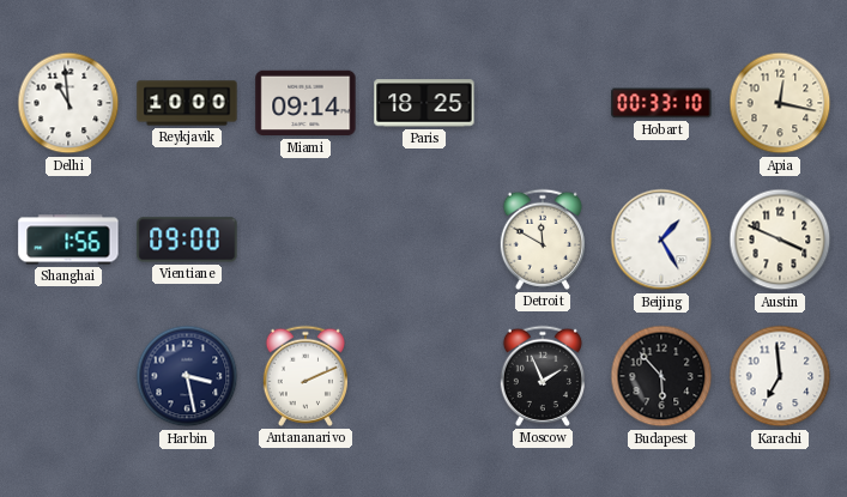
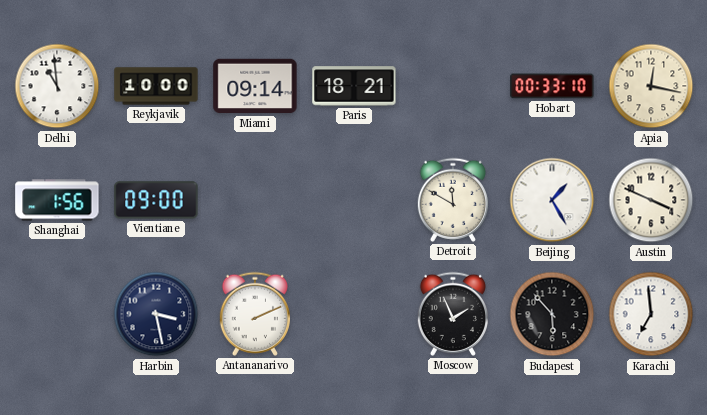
Paris: 18:25 -> 18:21
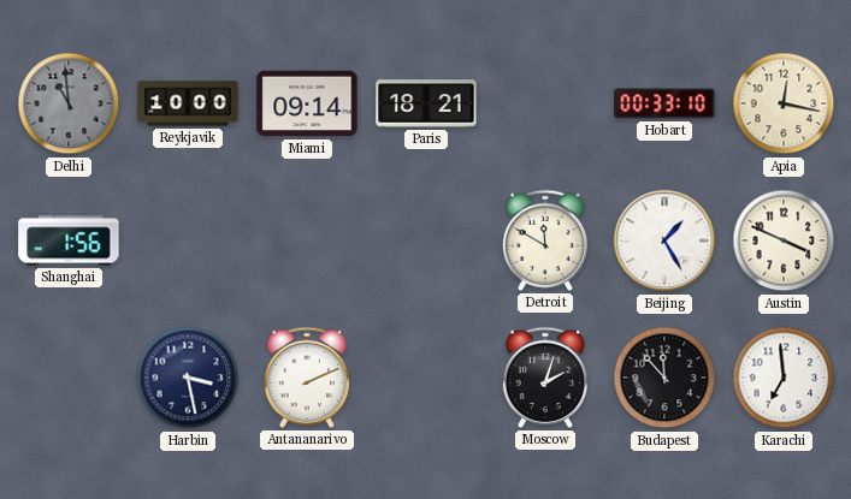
Delhi dial: white -> grey
Vientiane: 09:00 -> none
Moscow: 1:56 -> 2:03
Budapest: 5:53 -> 11:53
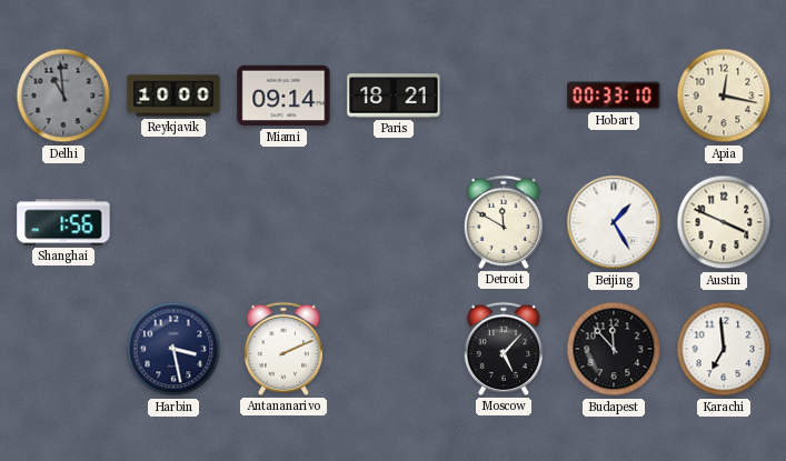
Moscow: 2:03 -> 5:07
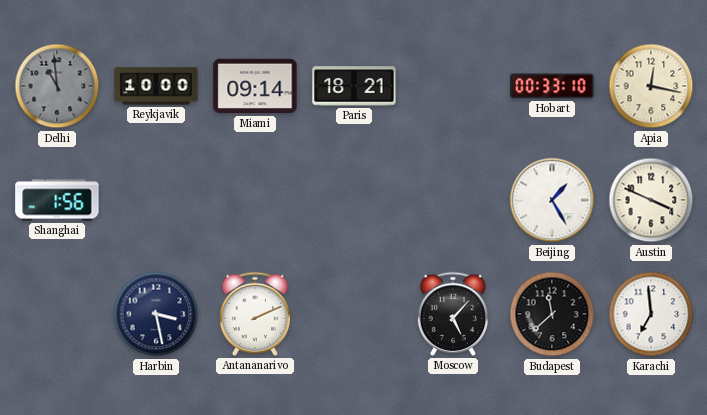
Detroit: 11:50 -> none
Budapest: 11:53 -> 11:38
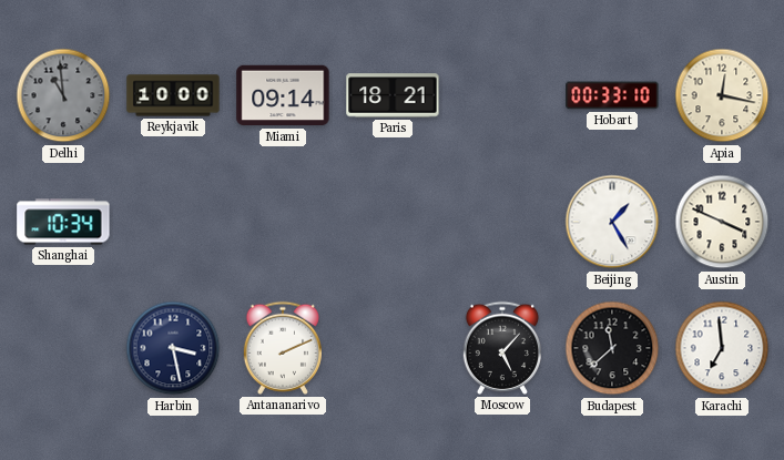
Shanghai: 1:56 -> 10:34
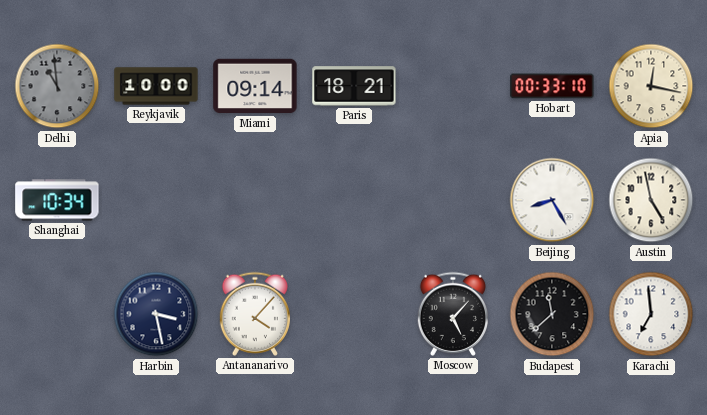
Beijing: 1:25 -> 8:25
Austin: 3:49 -> 4:58
Antananarivo: 2:11 -> 4:07
